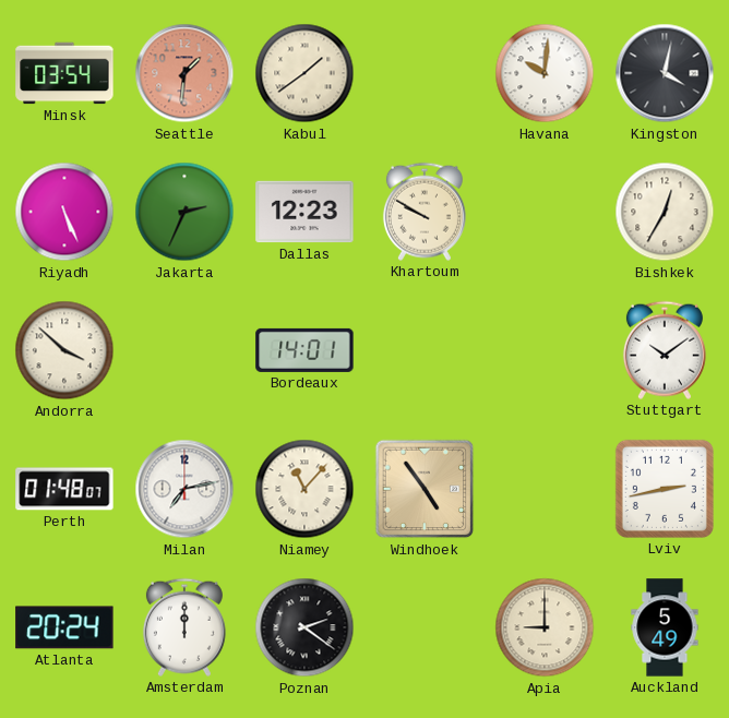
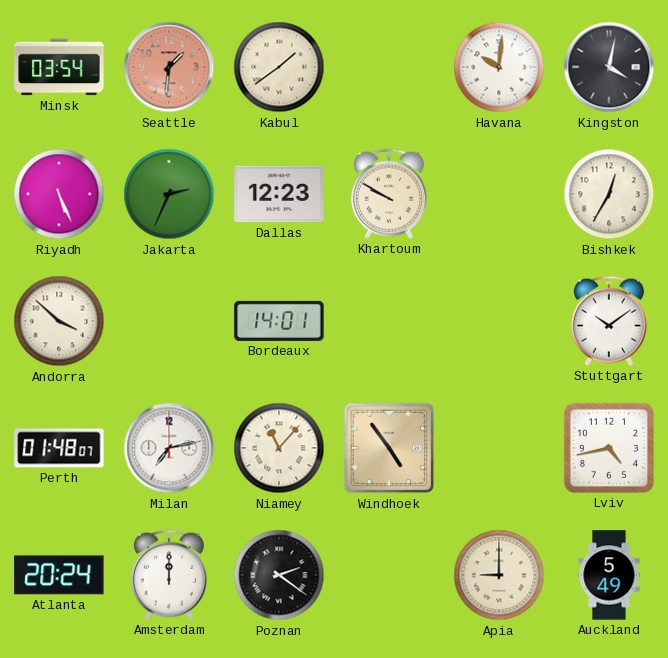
Lviv: 2:43 -> 4:43
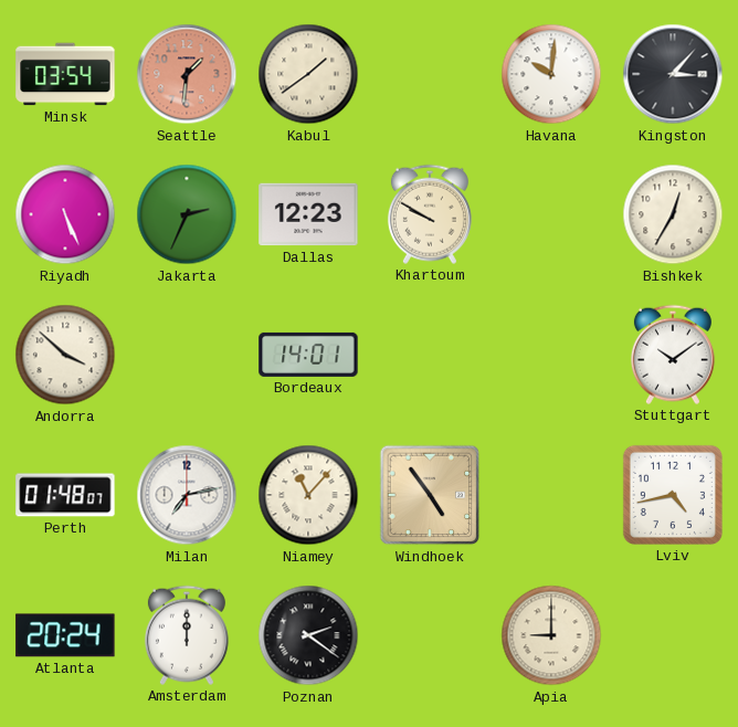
Kingston: 4:02 -> 3:07
Auckland: 5:49 -> none
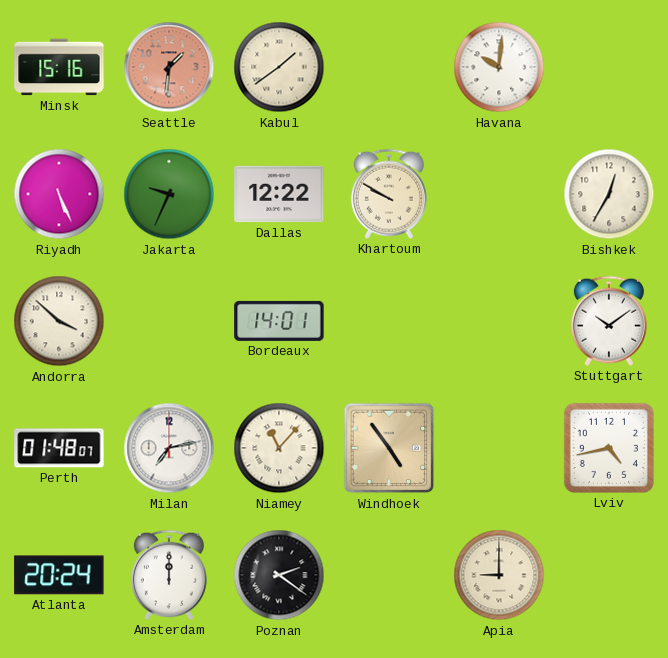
Minsk: 03:54 -> 15:16
Kingston: 3:07 -> none
Jakarta: 2:34 -> 9:34
Dallas: 12:23 -> 12:22
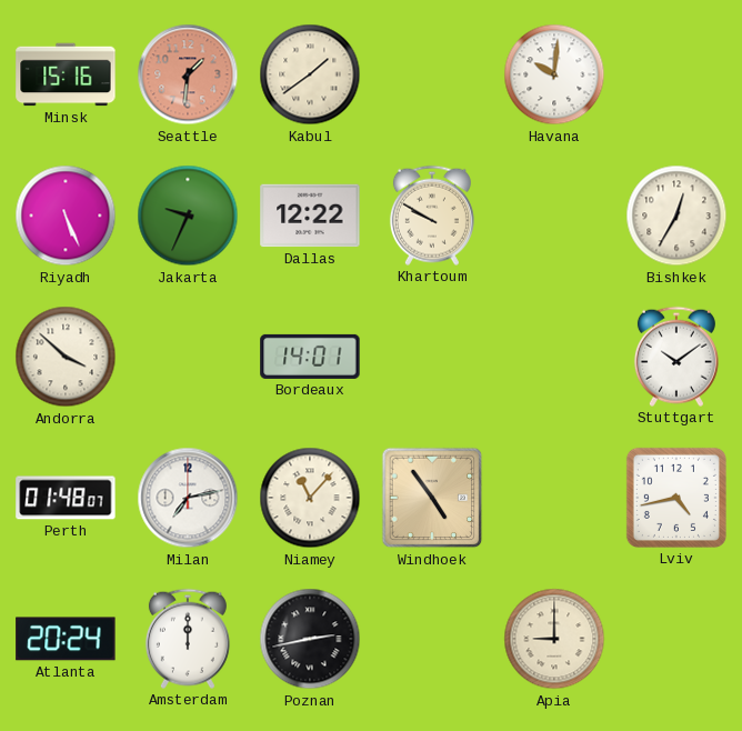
Poznan: 2:21 -> 2:43
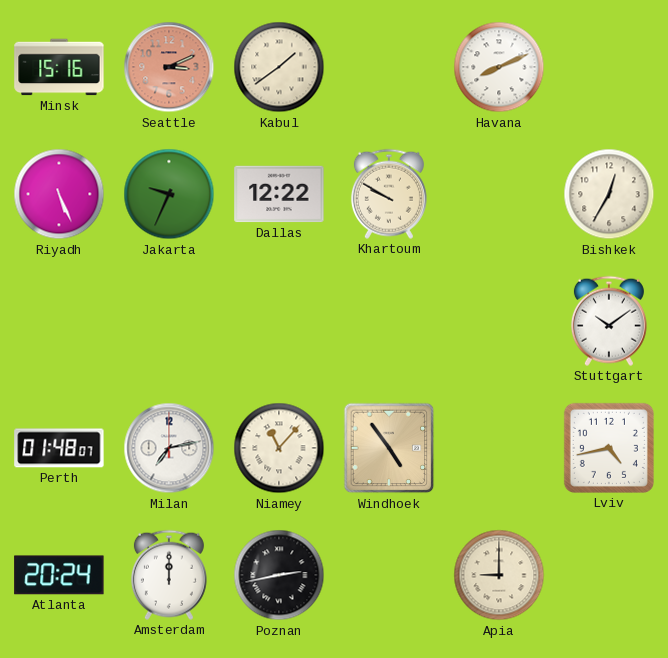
Seattle: 1:31 -> 3:11
Havana: 10:01 -> 8:11
Andorra: 3:52 -> none
Bordeaux: 14:01 -> none
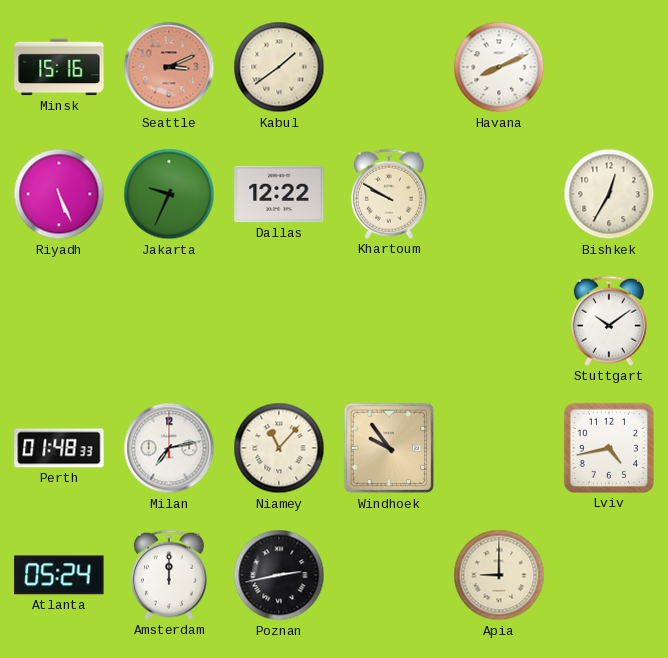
Perth: 01:48:07 -> 01:48:33
Windhoek: 4:54 -> 9:54
Atlanta: 20:24 -> 05:24
